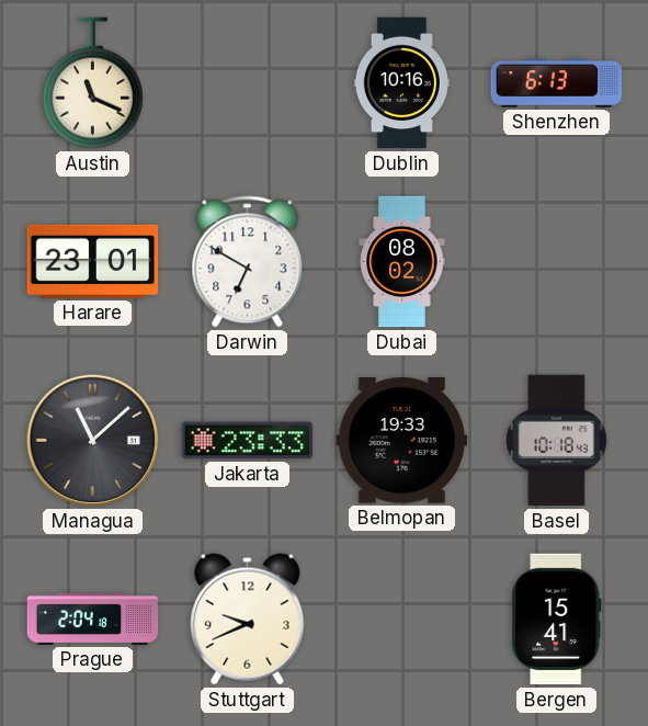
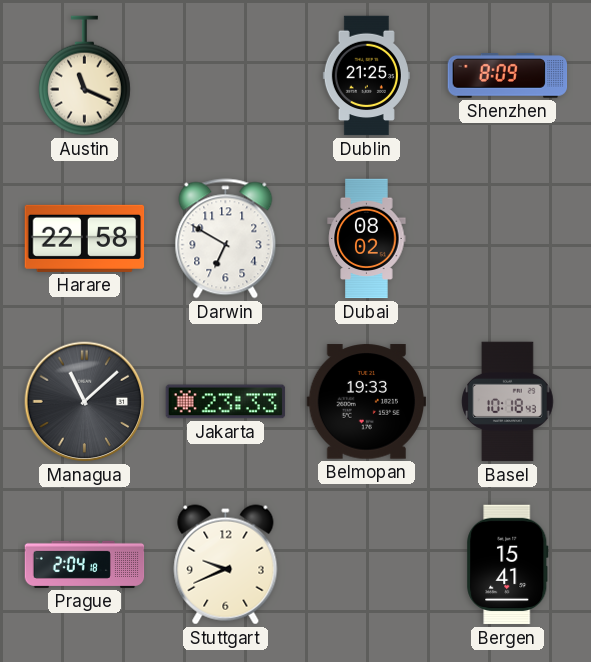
Dublin: 10:16 -> 21:25
Shenzhen: 6:13 -> 8:09
Harare: 23:01 -> 22:58
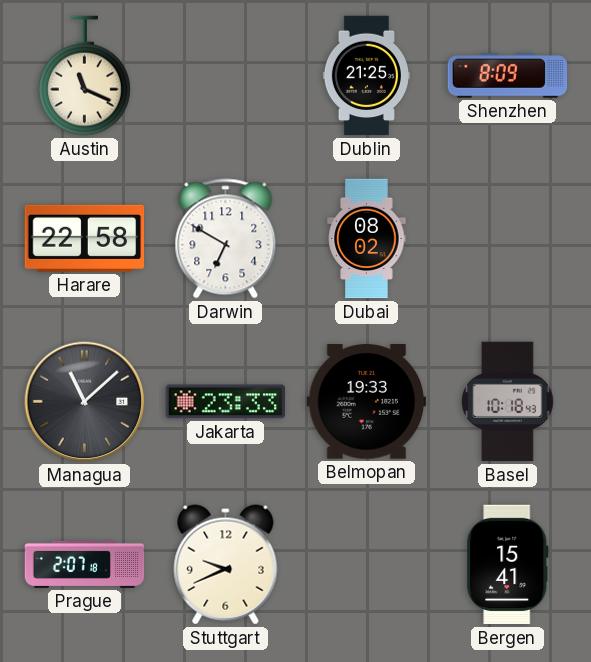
Prague: 2:04 -> 2:07
